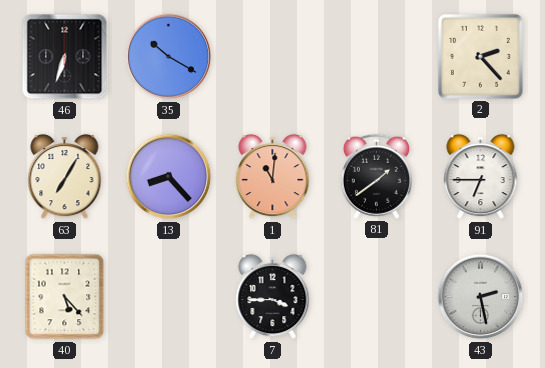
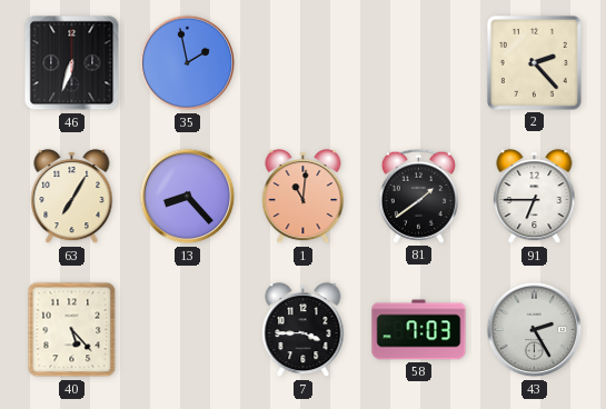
35: 10:20 -> 1:58
58: none -> 7:03
43: 2:28 -> 2:25
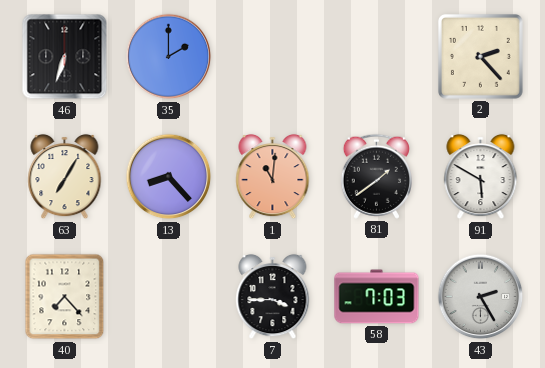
35: 1:58 -> 2:00
91: 6:45 -> 5:50
40: 5:23 -> 7:23
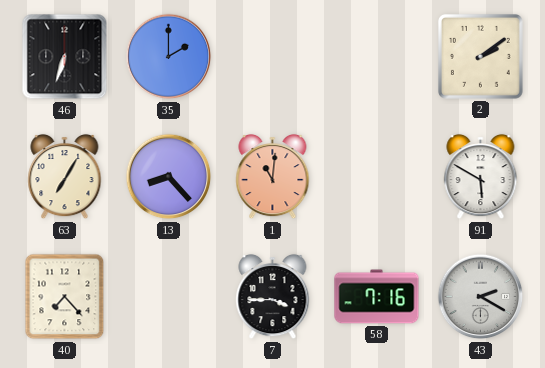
2: 2:23 -> 2:09
81: 1:39 -> none
58: 7:03 -> 7:16
43: 2:25 -> 2:20
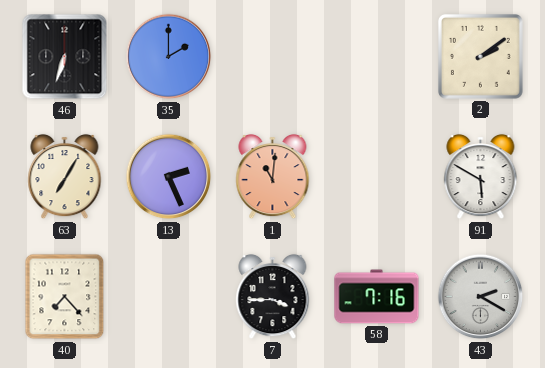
13: 8:23 -> 2:26
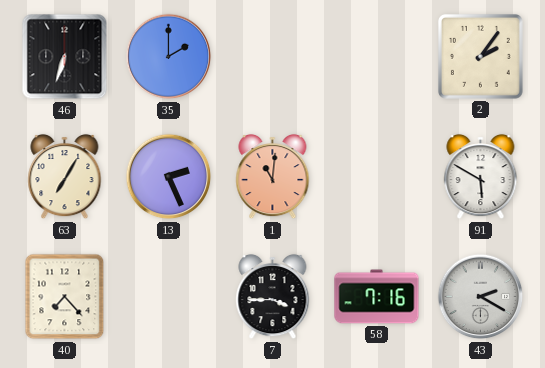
2: 2:09 -> 2:06
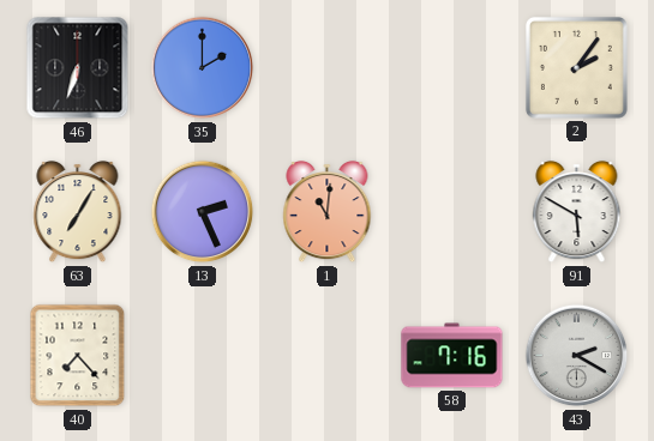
7: 3:45 -> none
